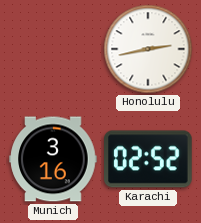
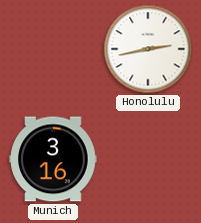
Karachi: 02:52 -> none
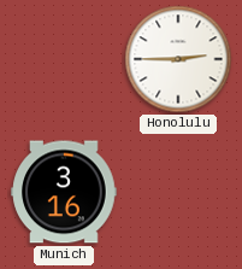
Honolulu: 2:43 -> 2:45
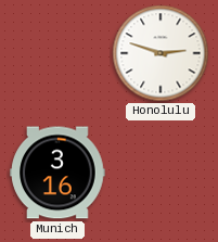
Honolulu: 2:45 -> 2:48
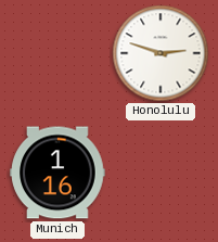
Munich: 3:16 -> 1:16
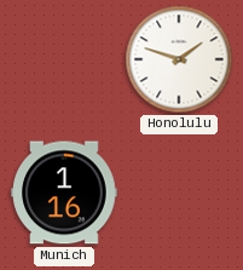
Honolulu: 2:48 -> 1:48
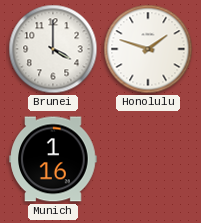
Brunei: none -> 4:00
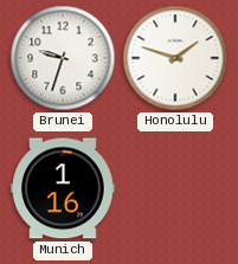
Brunei: 4:00 -> 9:33
